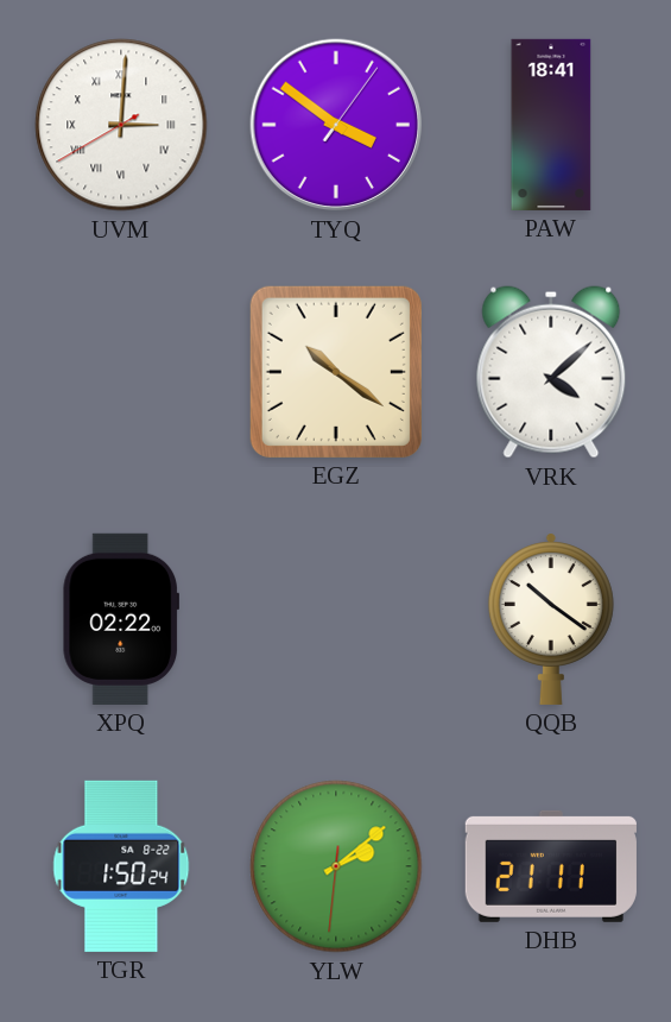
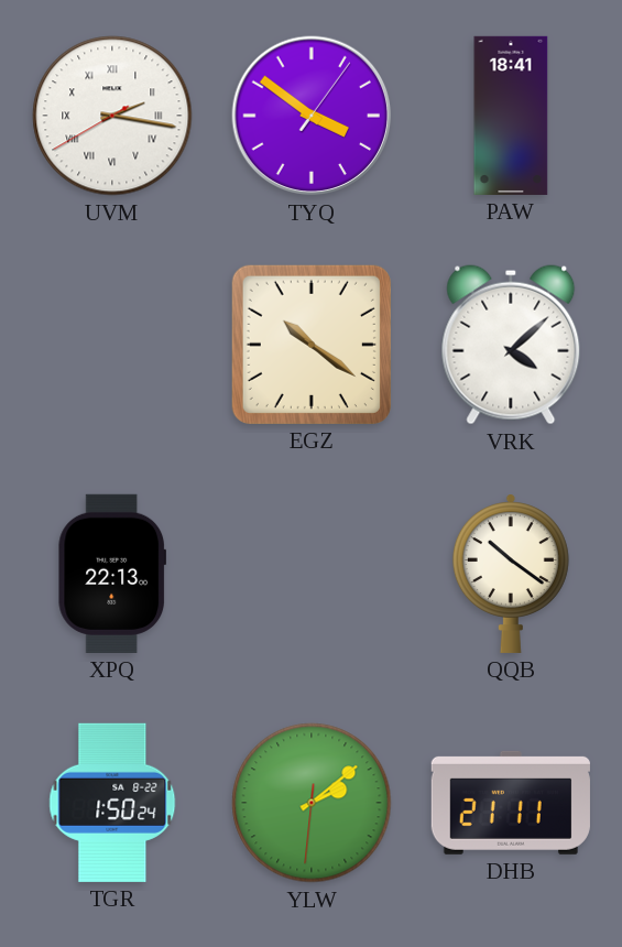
UVM: 3:00 -> 2:16
XPQ: 02:22 -> 22:13
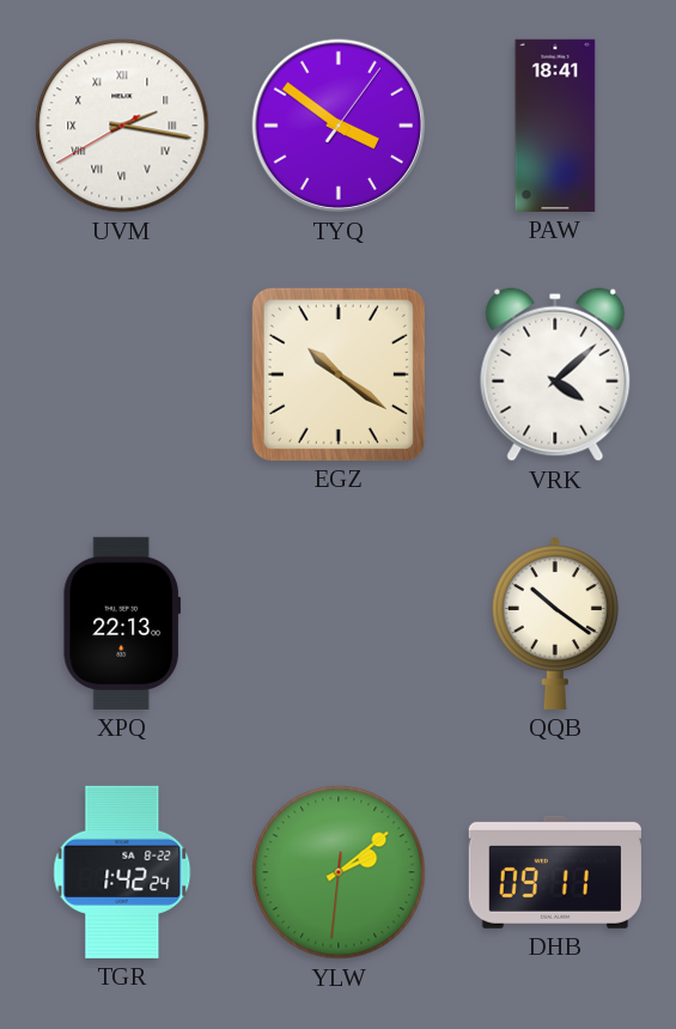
TGR: 1:50 -> 1:42
DHB: 21:11 -> 09:11
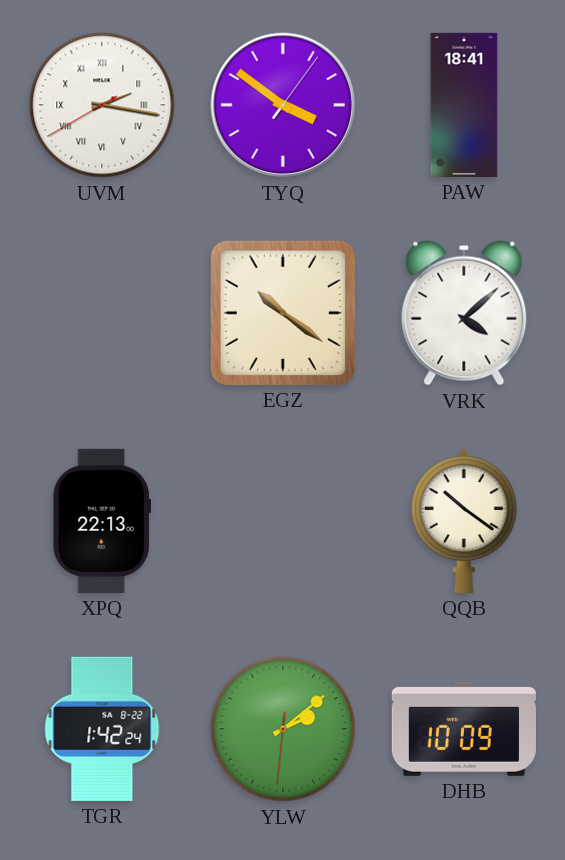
DHB: 09:11 -> 10:09
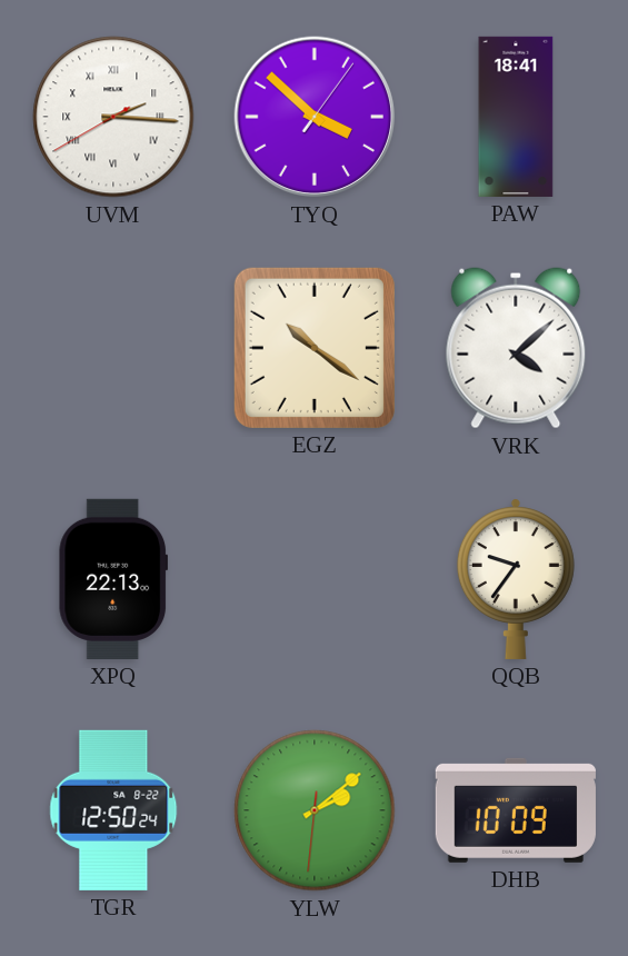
UVM: 2:16 -> 2:15
TYQ: 3:51 -> 3:52
QQB: 10:21 -> 9:36
TGR: 1:42 -> 12:50
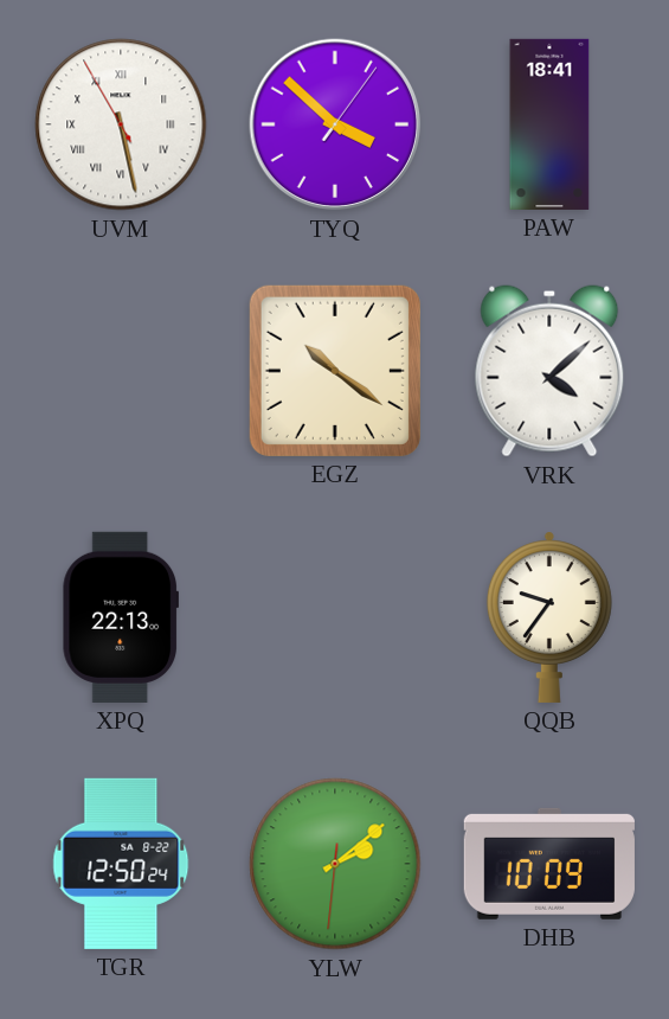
UVM: 2:15 -> 5:27
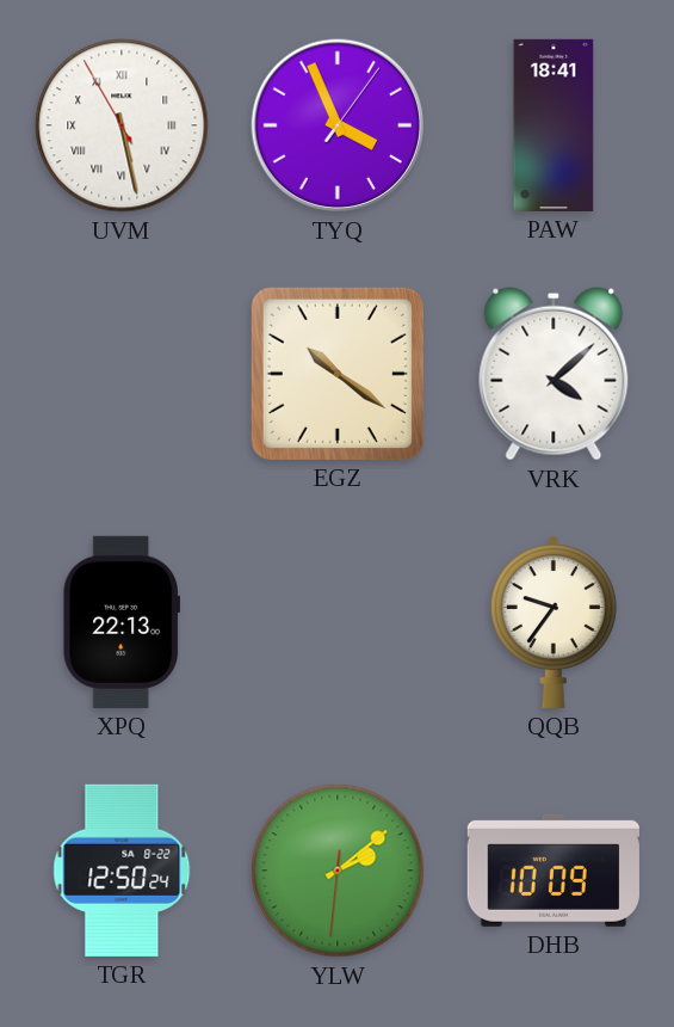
TYQ: 3:52 -> 3:56
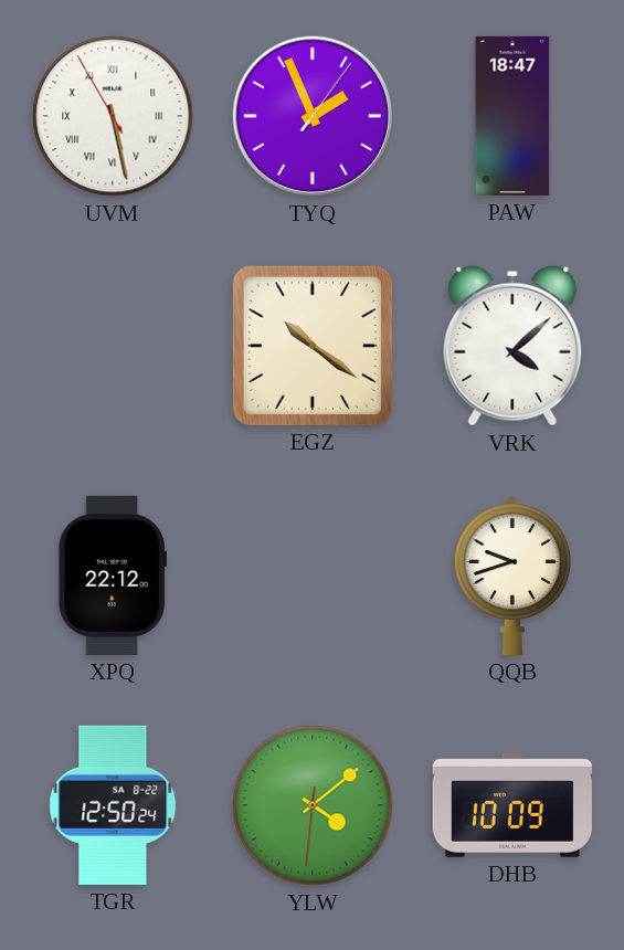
TYQ: 3:56 -> 1:56
PAW: 18:41 -> 18:47
XPQ: 22:13 -> 22:12
QQB: 9:36 -> 9:42
YLW: 2:08 -> 4:08
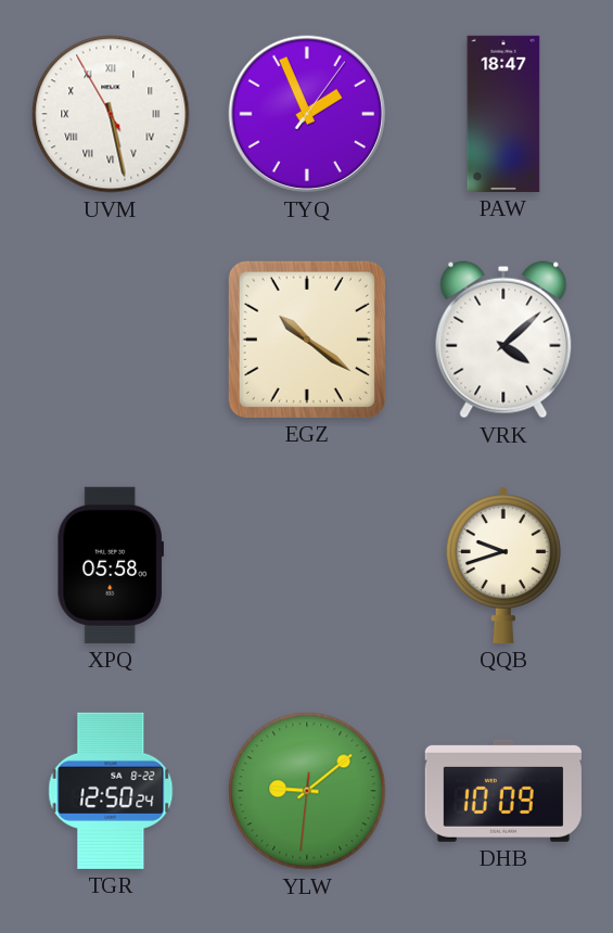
XPQ: 22:12 -> 05:58
YLW: 4:08 -> 9:08
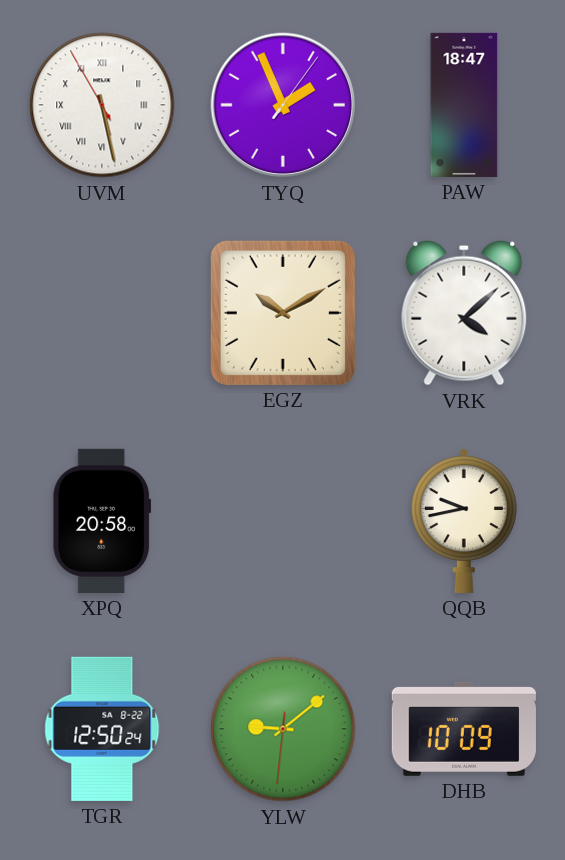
EGZ: 10:21 -> 10:10
XPQ: 05:58 -> 20:58
QQB: 9:42 -> 9:43
